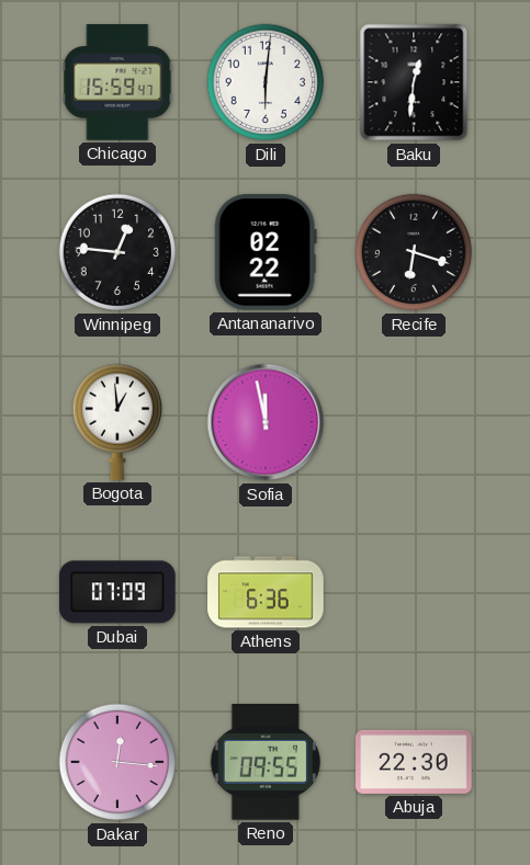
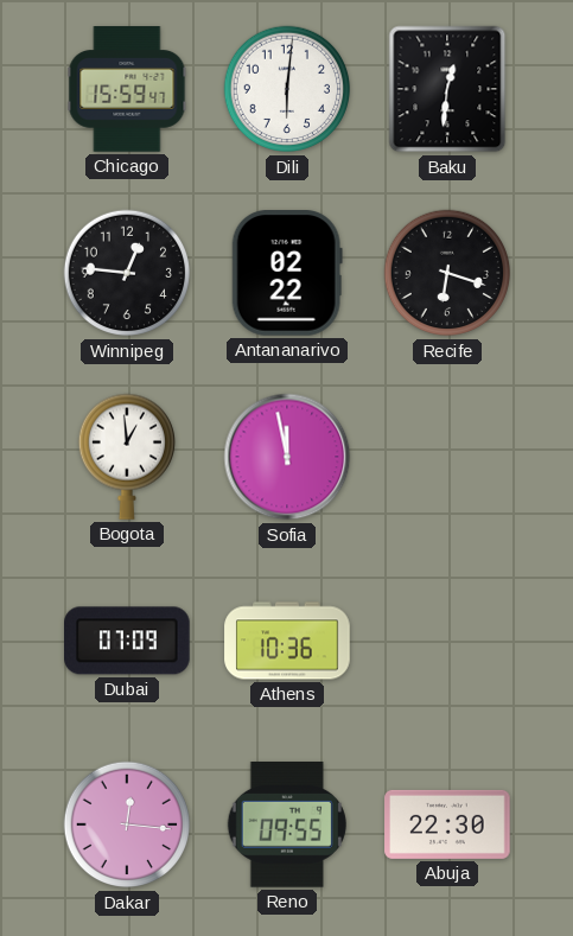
Athens: 6:36 -> 10:36
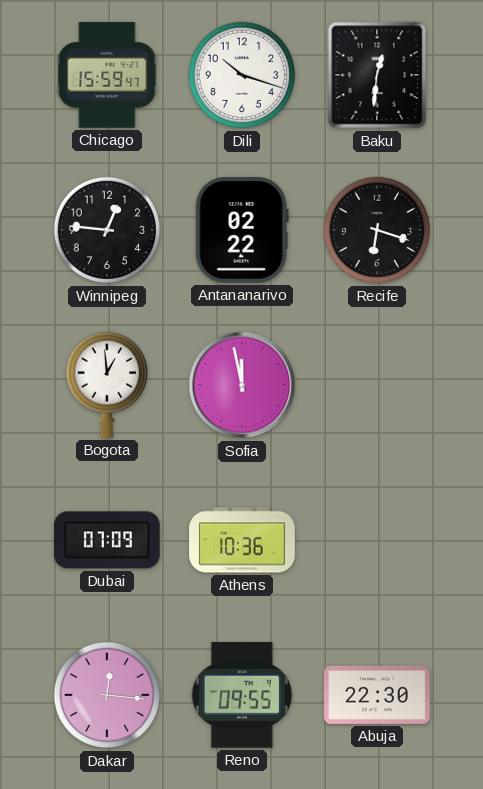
Dili: 6:01 -> 10:18
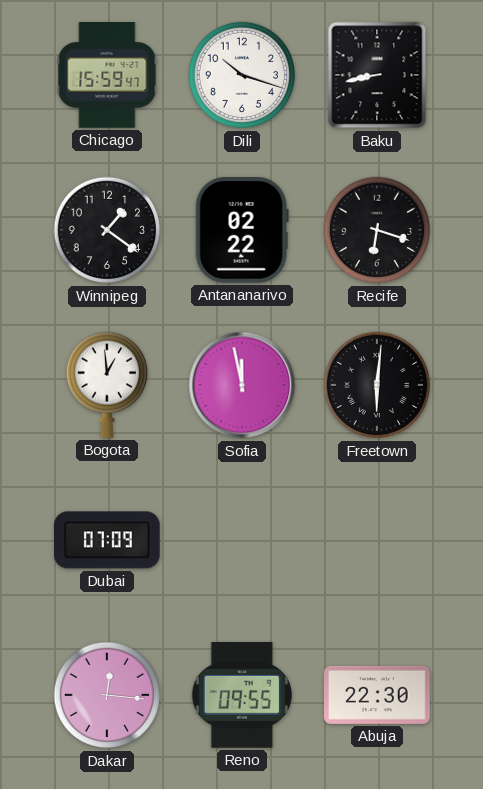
Baku: 12:31 -> 8:43
Winnipeg: 12:46 -> 1:21
Freetown: none -> 6:01
Athens: 10:36 -> none
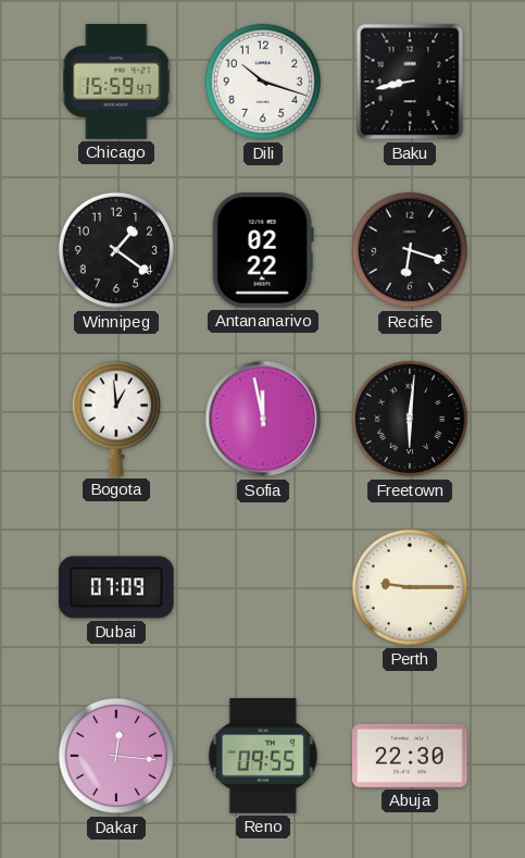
Perth: none -> 9:15
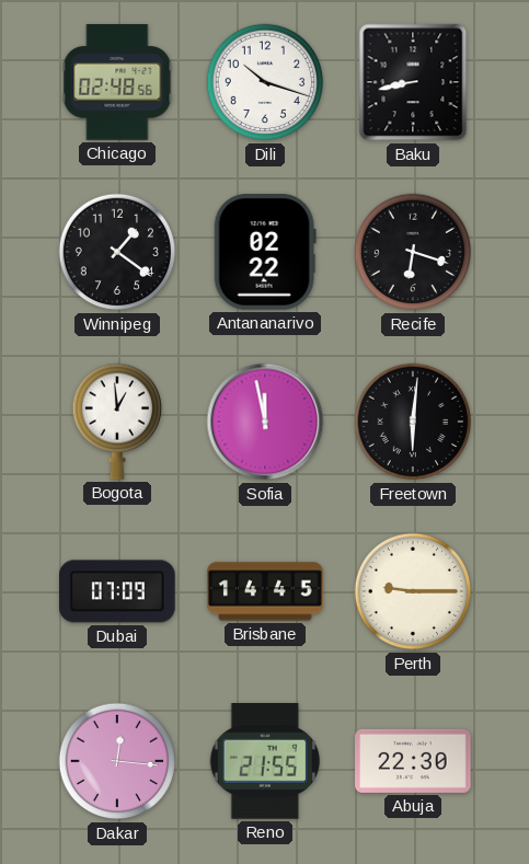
Chicago: 15:59 -> 02:48
Brisbane: none -> 14:45
Reno: 09:55 -> 21:55
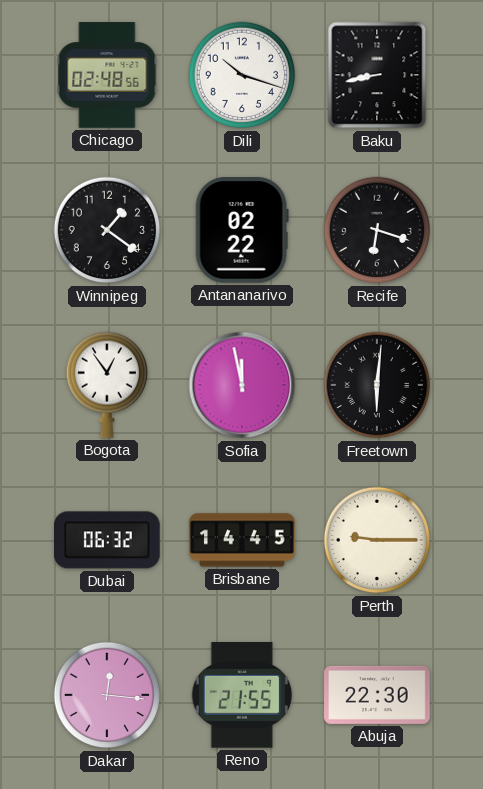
Bogota: 12:59 -> 12:54
Dubai: 07:09 -> 06:32
